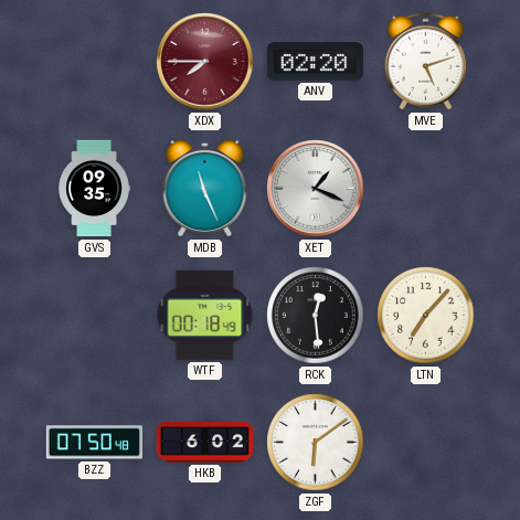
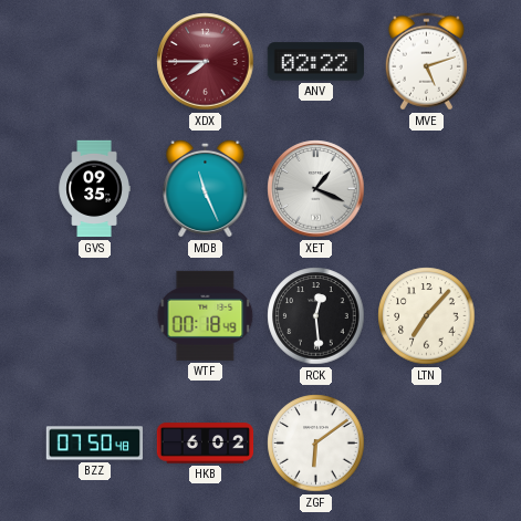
ANV: 02:20 -> 02:22
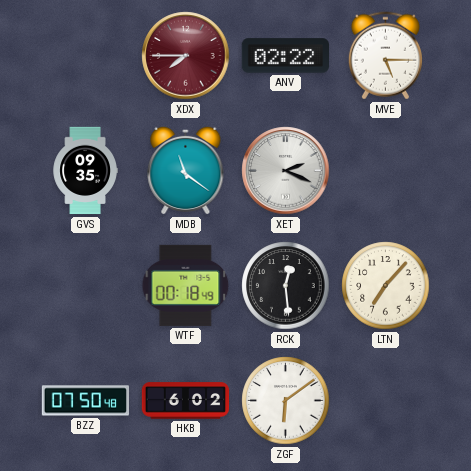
MVE: 5:12 -> 5:15
MDB: 11:26 -> 11:21
XET: 1:19 -> 2:19
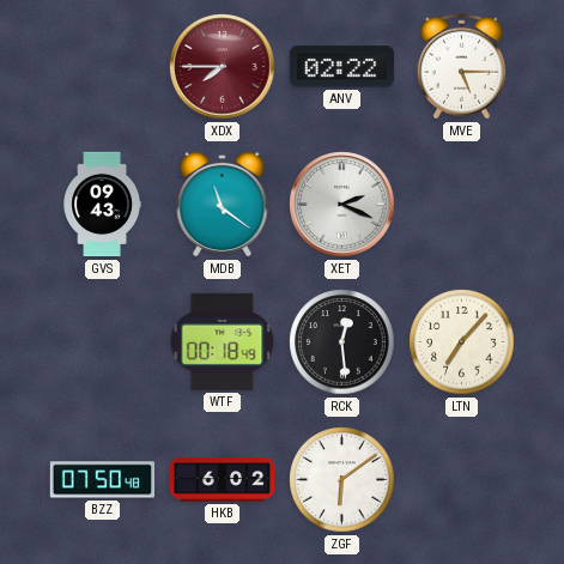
GVS: 09:35 -> 09:43
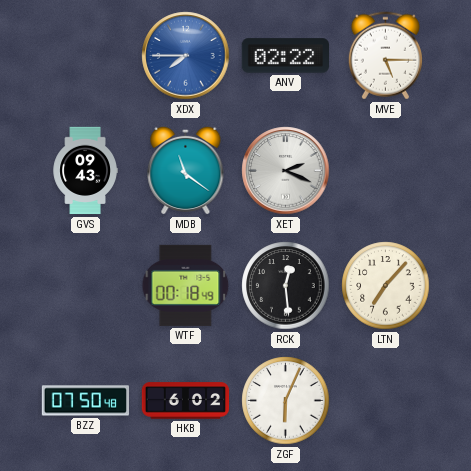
XDX dial: burgundy -> blue
ZGF: 6:09 -> 6:04
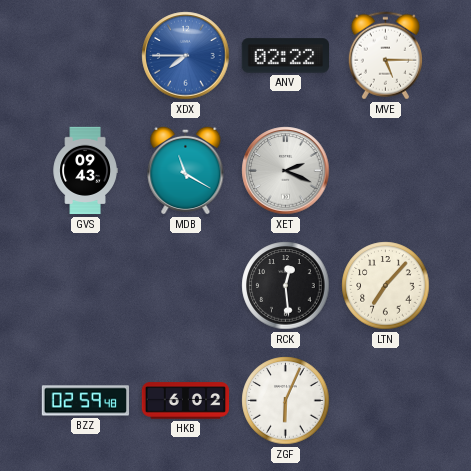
MDB: 11:21 -> 11:20
WTF: 00:18 -> none
BZZ: 07:50 -> 02:59
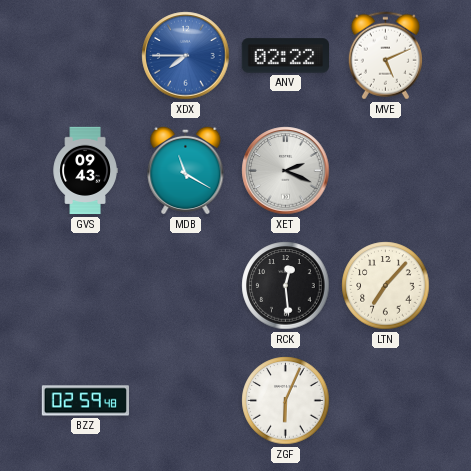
MVE: 5:15 -> 5:11
HKB: 6:02 -> none
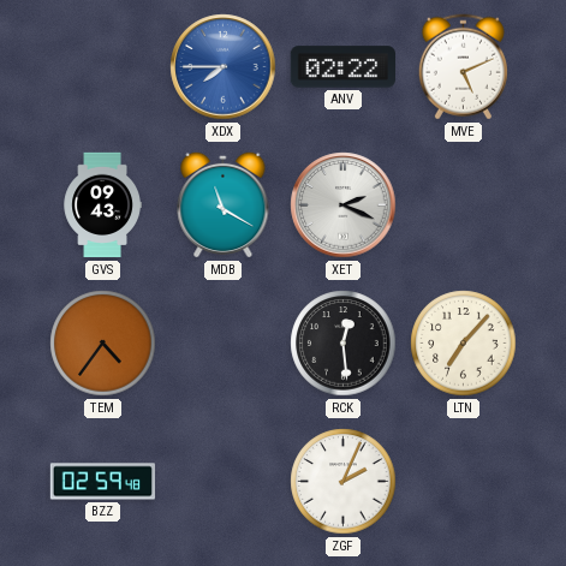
TEM: none -> 4:36
ZGF: 6:04 -> 2:04
